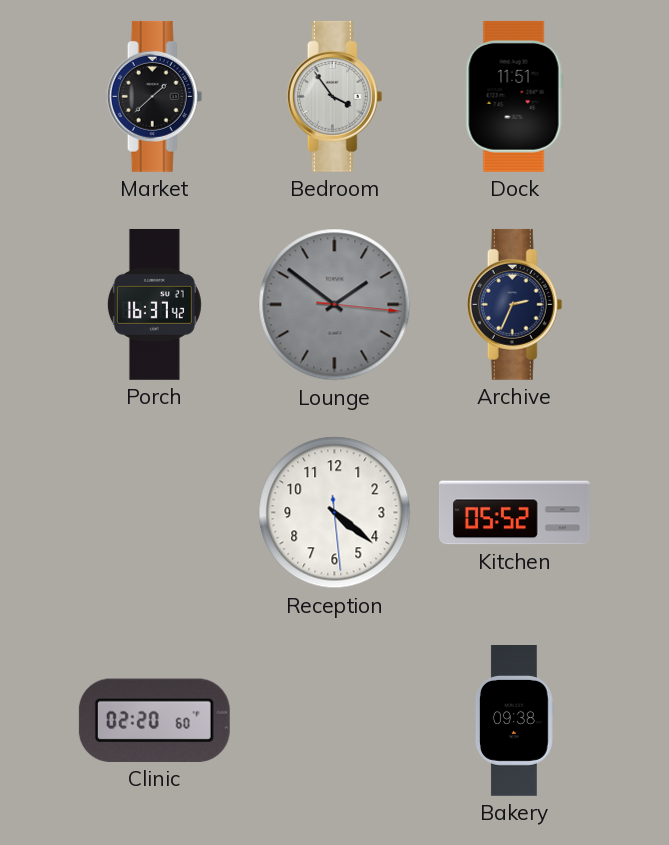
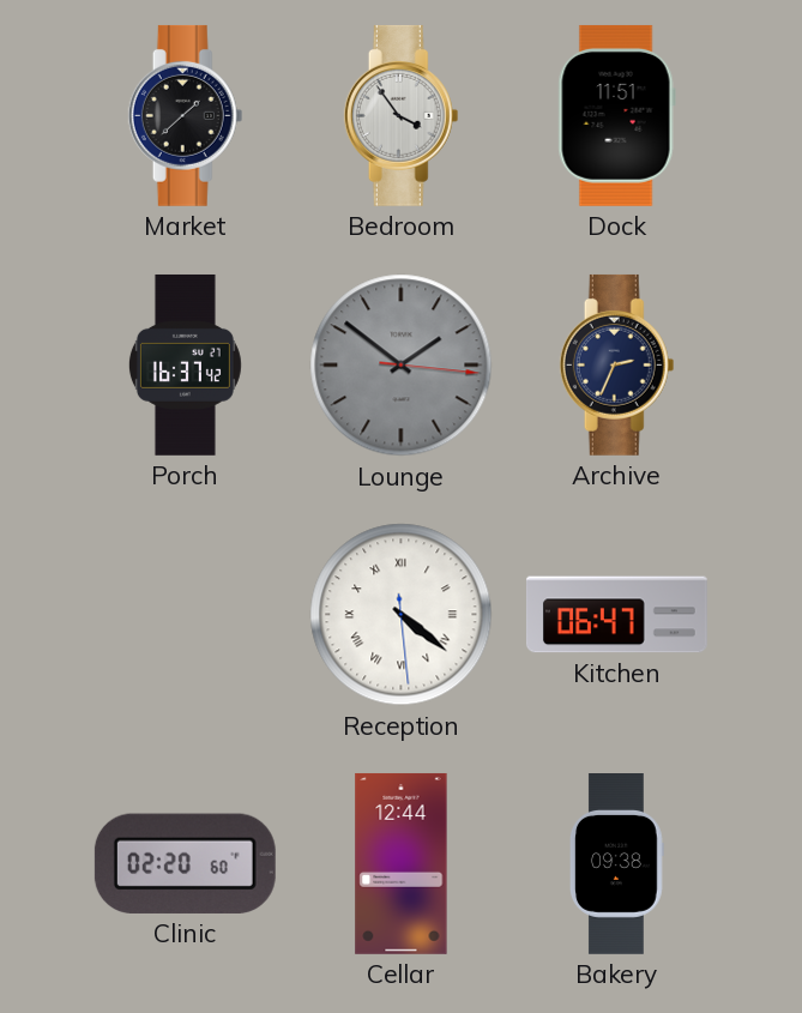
Reception numerals: Arabic -> Roman
Kitchen: 05:52 -> 06:47
Cellar: none -> 12:44
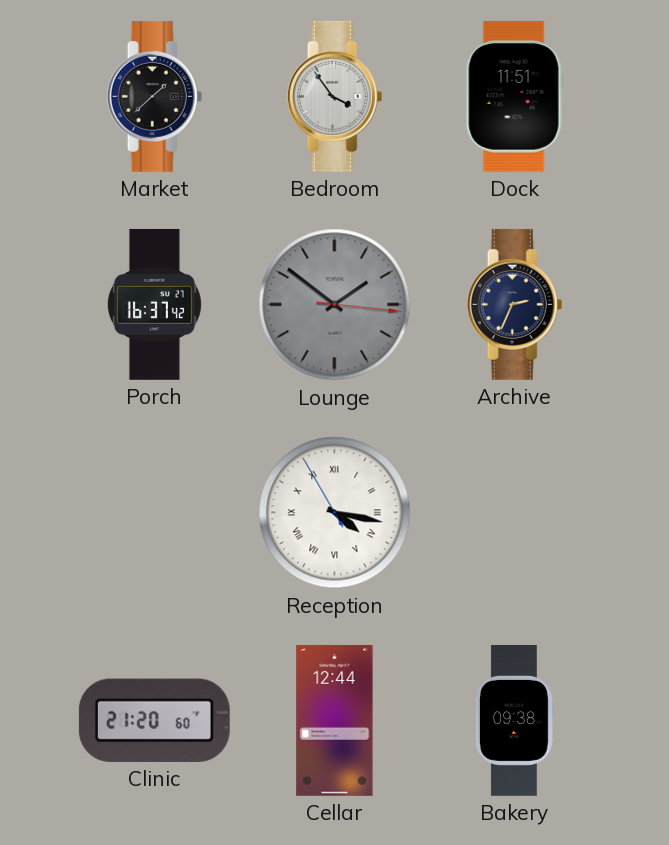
Reception: 4:21 -> 4:16
Kitchen: 06:47 -> none
Clinic: 02:20 -> 21:20
